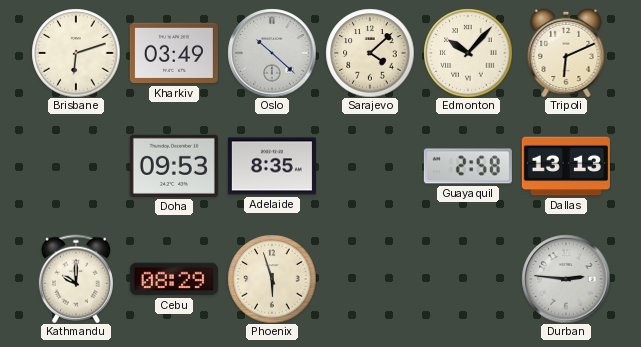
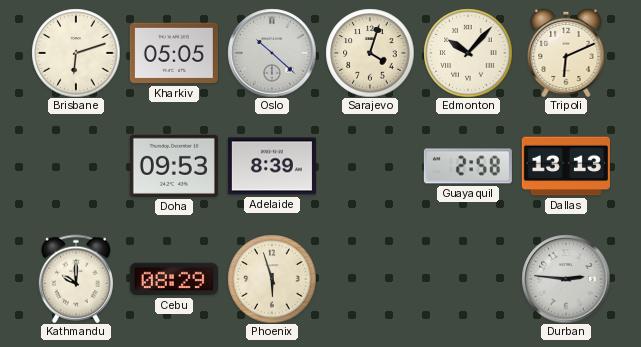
Kharkiv: 03:49 -> 05:05
Sarajevo: 4:08 -> 4:03
Adelaide: 8:35 -> 8:39
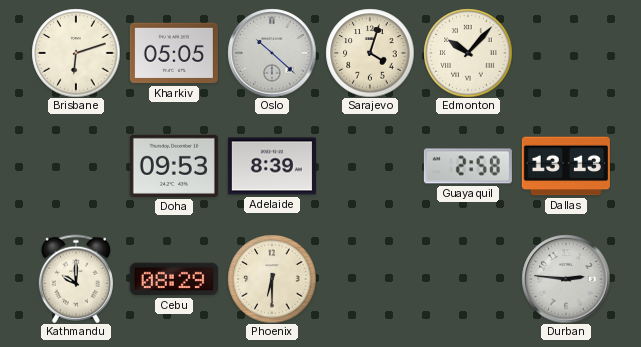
Tripoli: 6:11 -> none
Phoenix: 5:57 -> 6:30
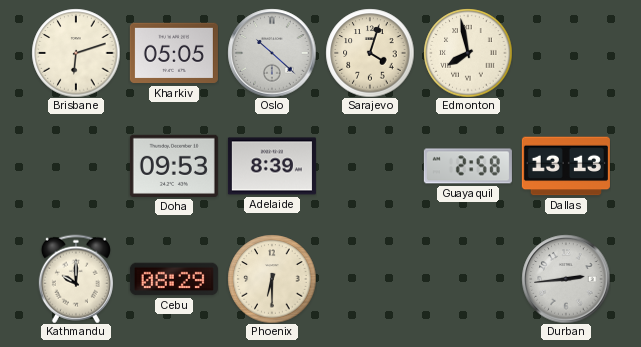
Edmonton: 10:07 -> 7:58
Durban: 2:46 -> 2:44
